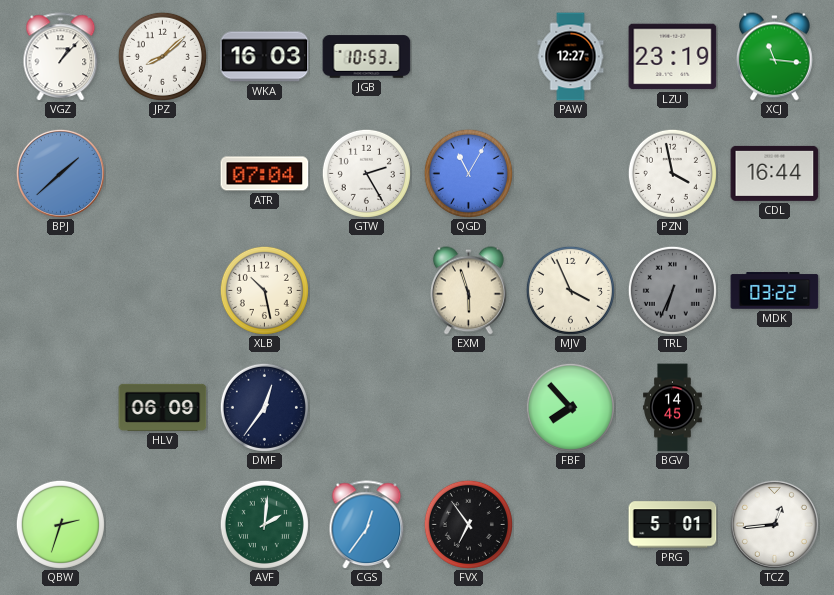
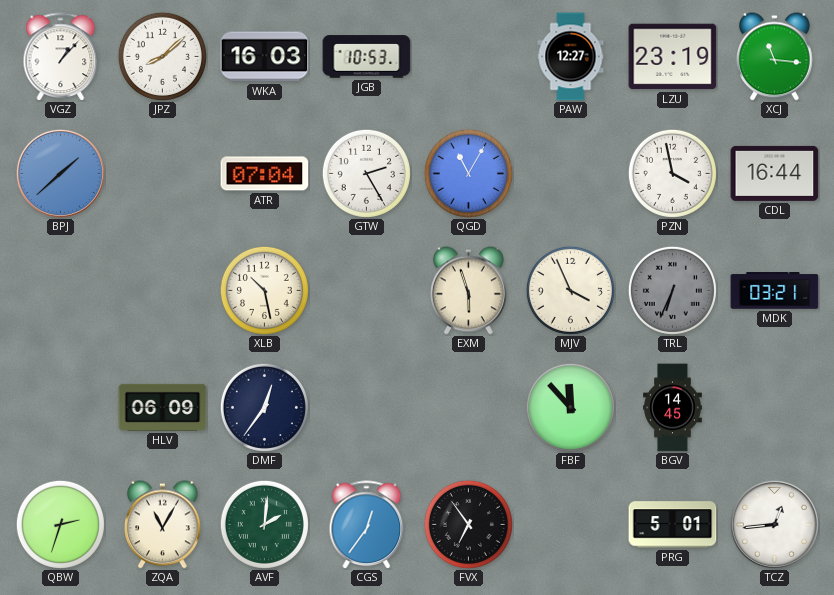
MDK: 03:22 -> 03:21
FBF: 7:53 -> 11:53
ZQA: none -> 11:05
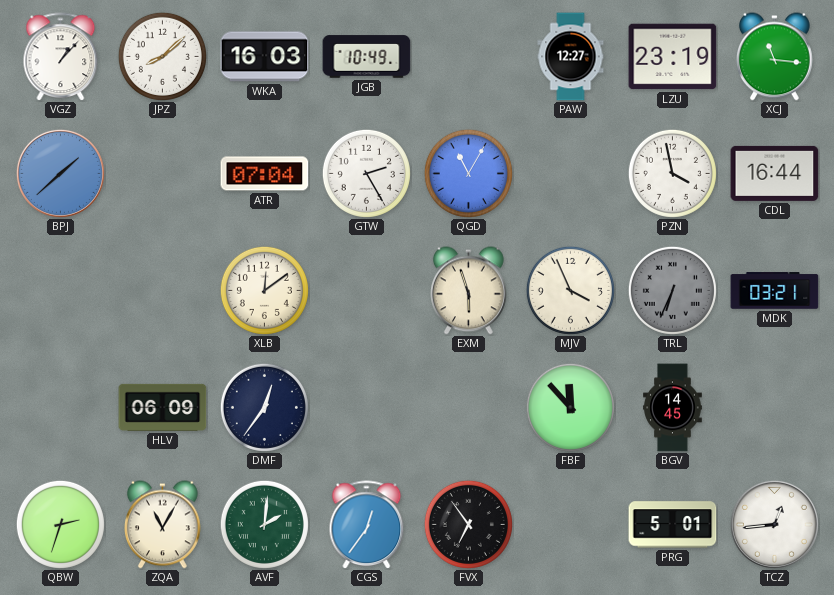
JGB: 10:53 -> 10:49
XLB: 10:28 -> 12:09
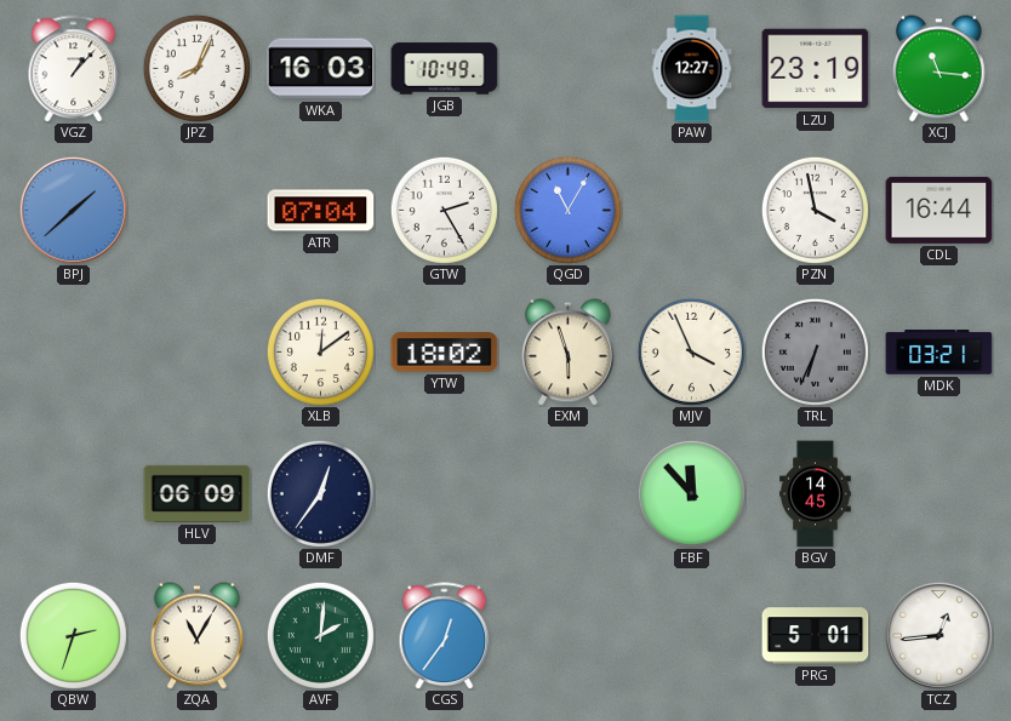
JPZ: 8:08 -> 8:04
YTW: none -> 18:02
FVX: 6:54 -> none
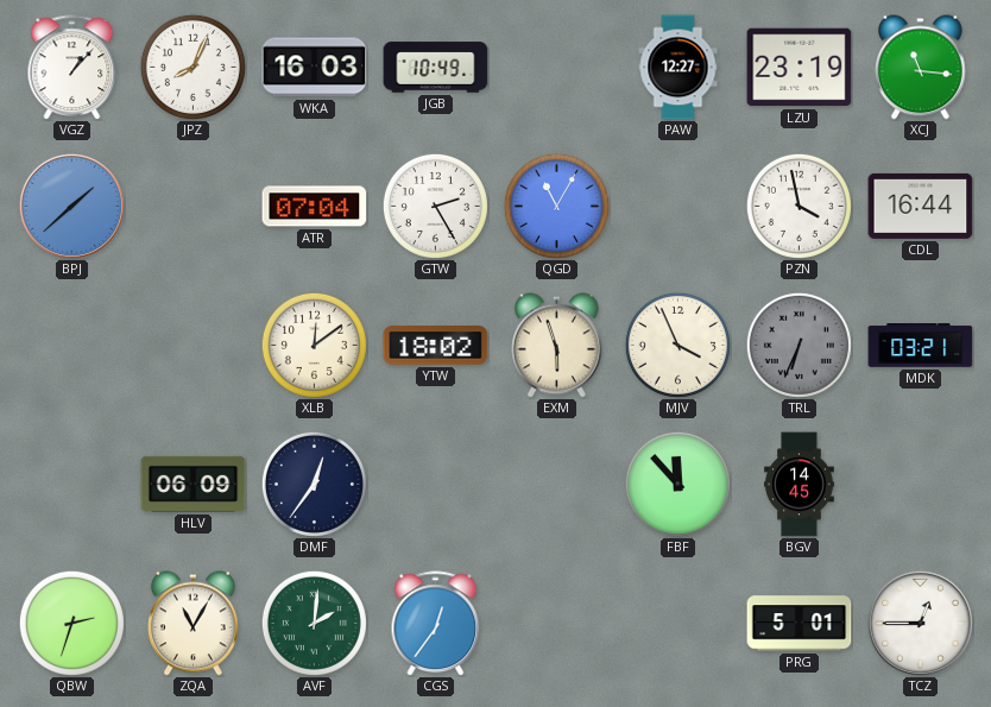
TCZ: 12:44 -> 12:45
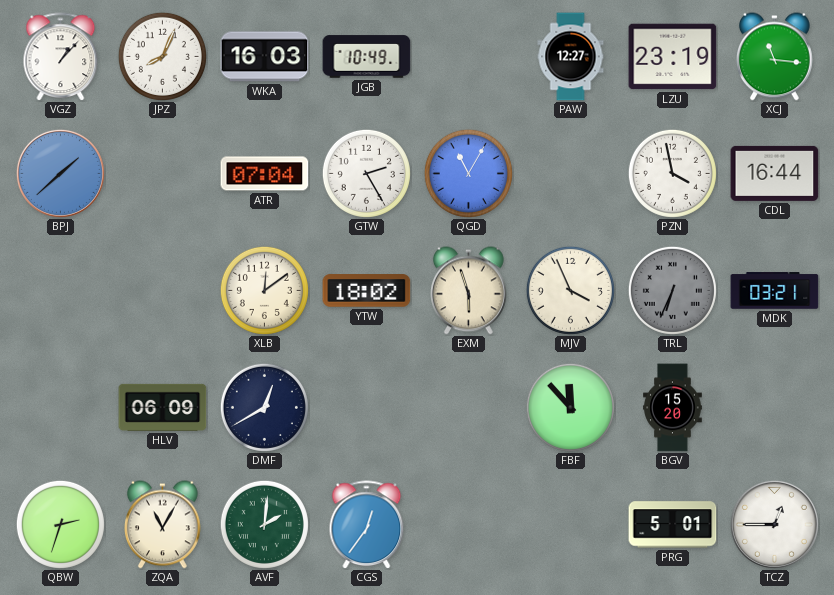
DMF: 12:36 -> 12:40
BGV: 14:45 -> 15:20
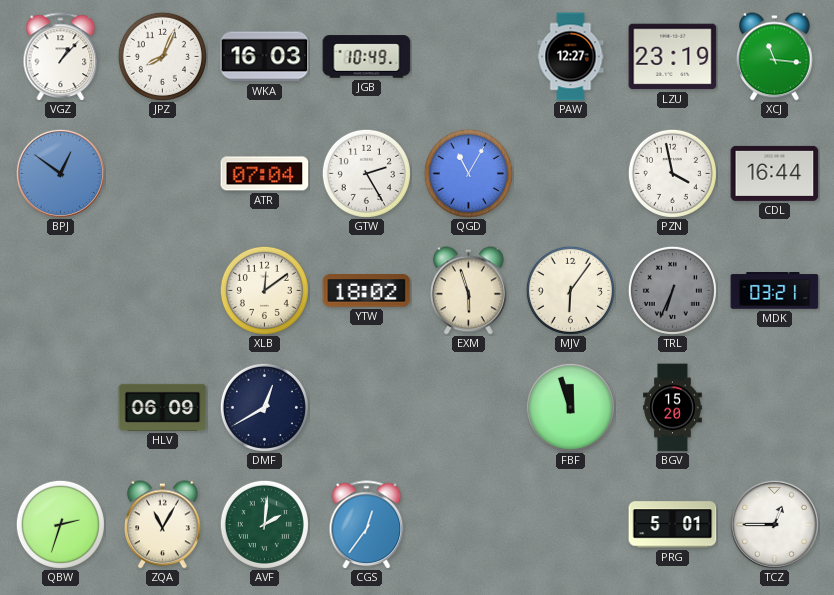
BPJ: 1:38 -> 12:51
MJV: 3:56 -> 6:06
FBF: 11:53 -> 11:57
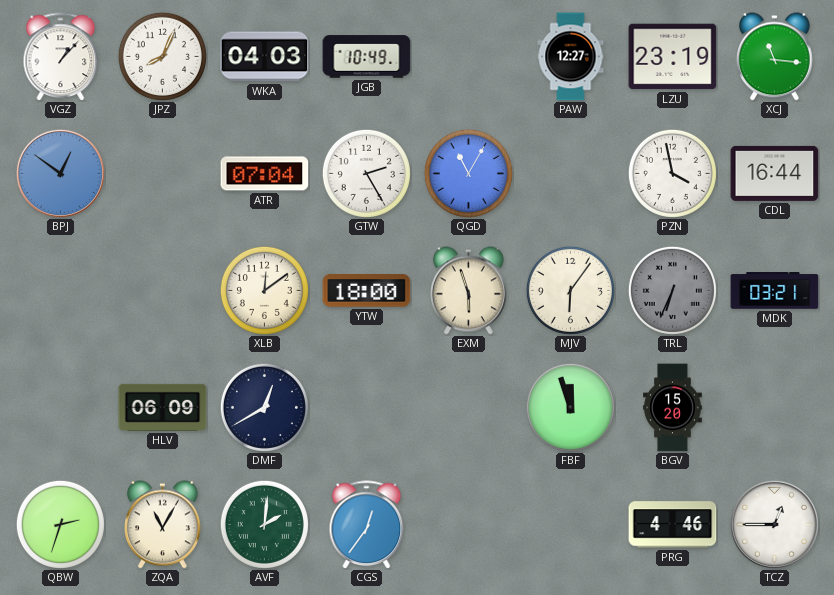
WKA: 16:03 -> 04:03
YTW: 18:02 -> 18:00
PRG: 5:01 -> 4:46
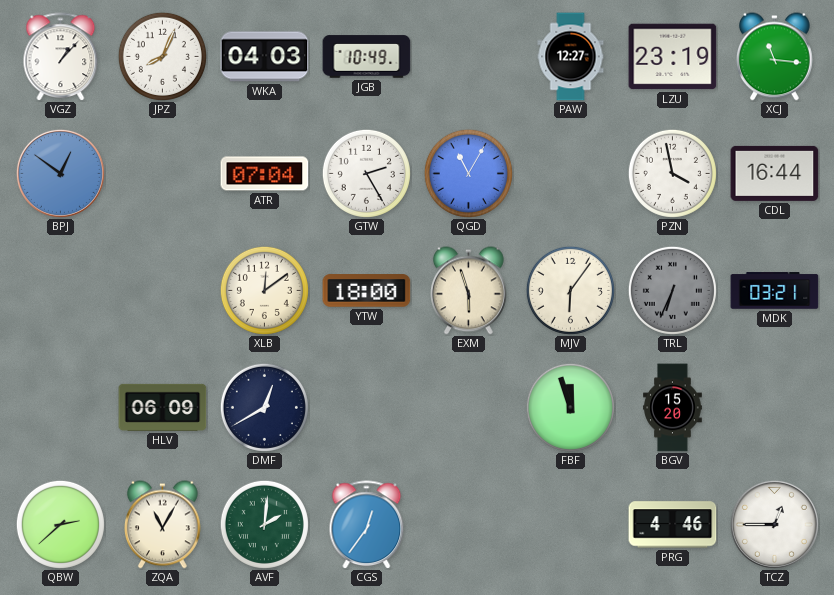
QBW: 2:33 -> 2:38
